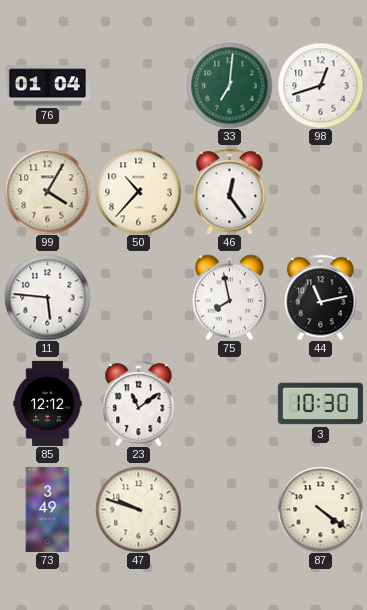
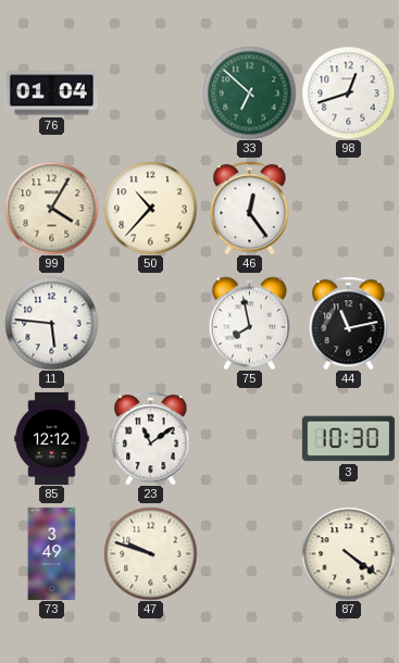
33: 7:01 -> 6:52
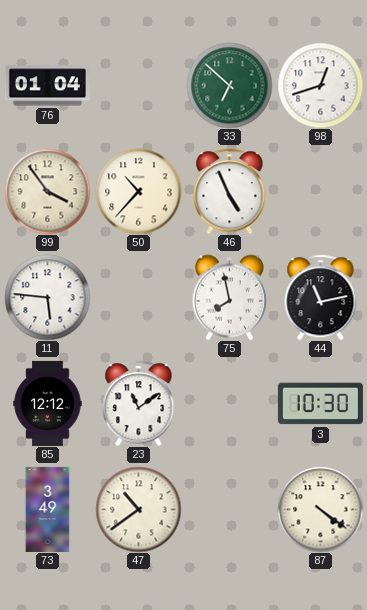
99: 4:05 -> 3:54
46: 12:24 -> 4:56
47: 9:48 -> 10:39
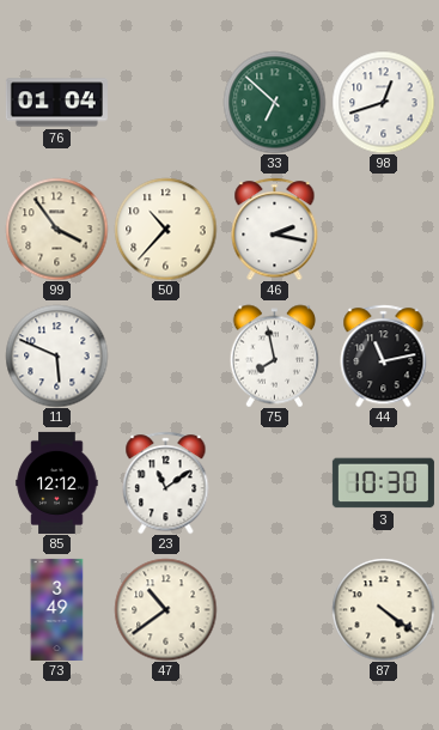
46: 4:56 -> 2:17
11: 5:46 -> 5:49
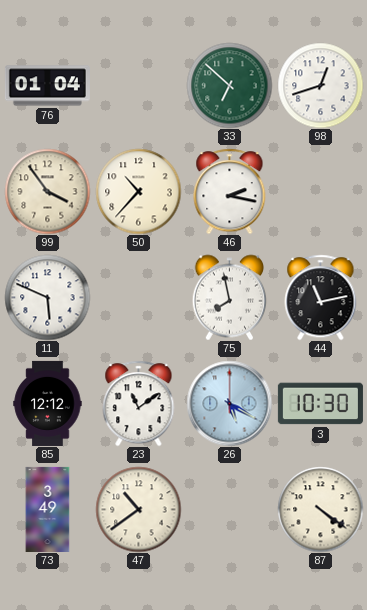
26: none -> 5:20
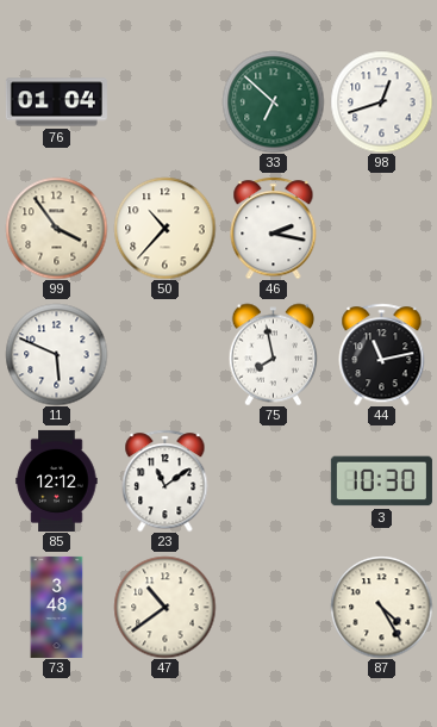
26: 5:20 -> none
73: 3:49 -> 3:48
87: 4:21 -> 4:25
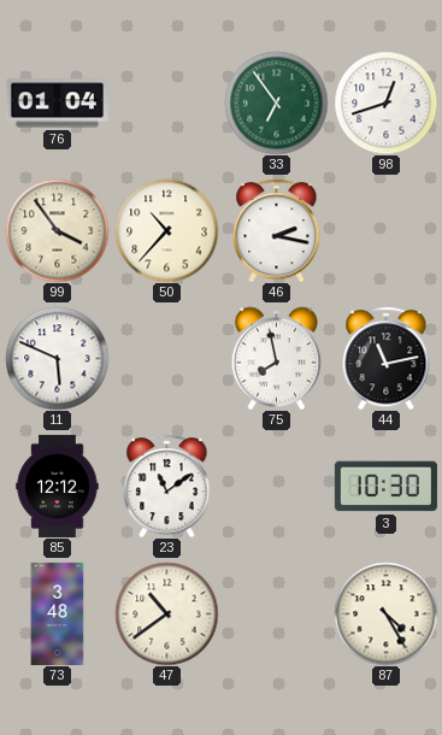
33: 6:52 -> 6:54
